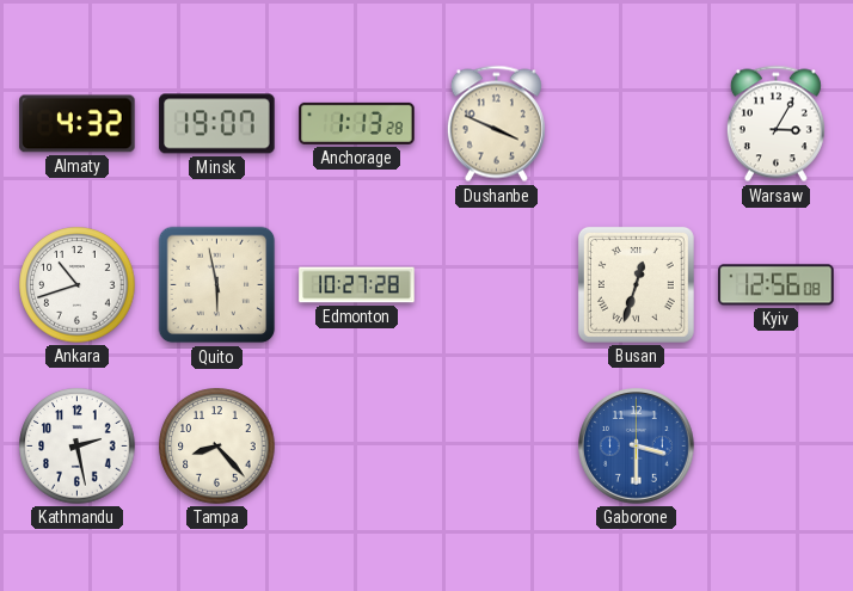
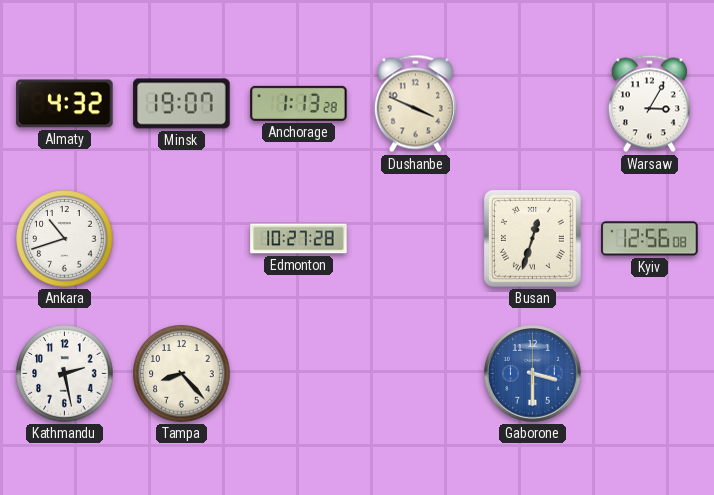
Quito: 5:58 -> none
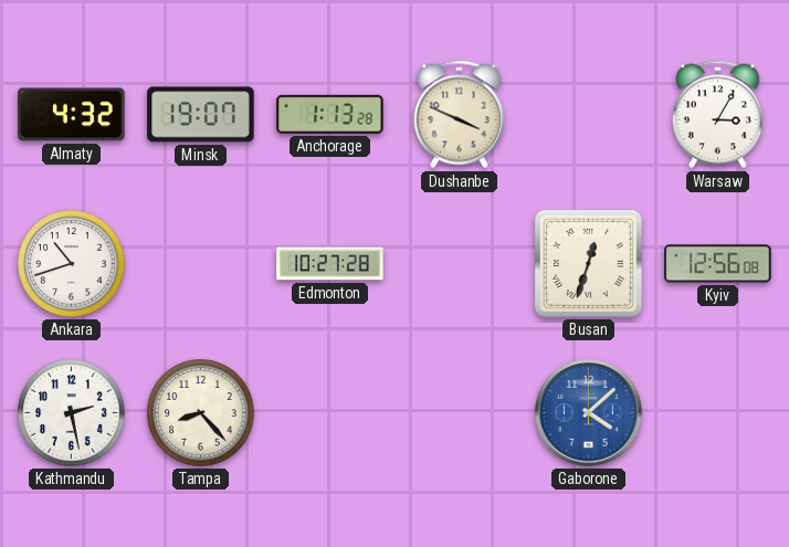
Gaborone: 3:30 -> 4:08
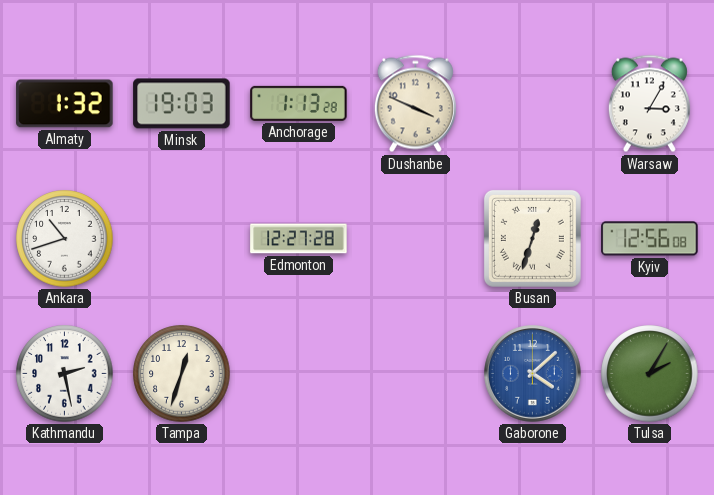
Almaty: 4:32 -> 1:32
Minsk: 19:07 -> 19:03
Edmonton: 10:27 -> 12:27
Tampa: 8:23 -> 12:33
Tulsa: none -> 2:05
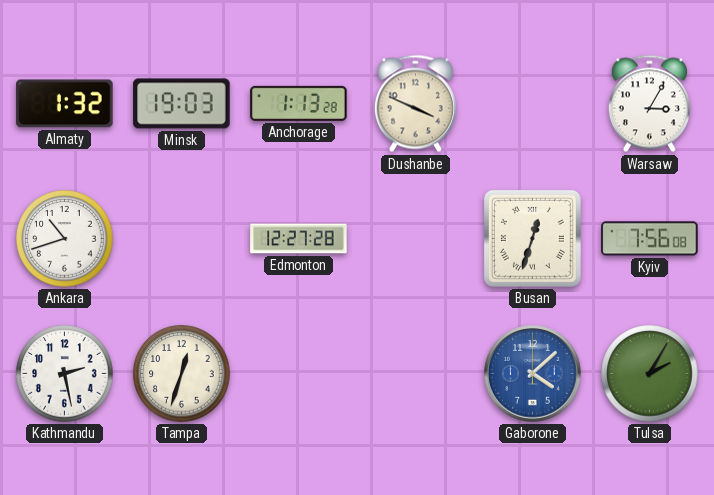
Kyiv: 12:56 -> 7:56
